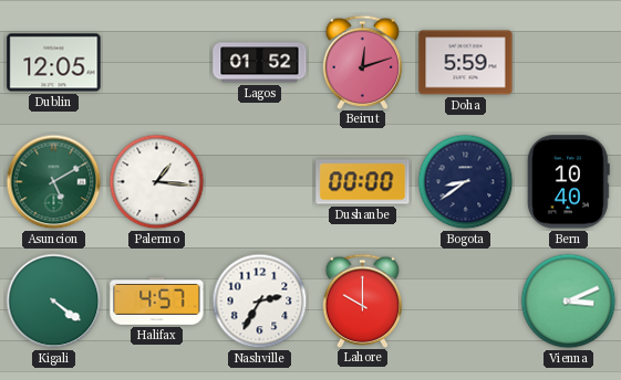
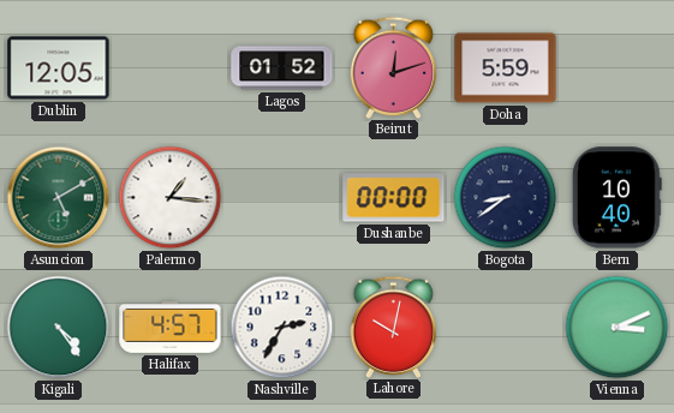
Kigali: 4:21 -> 4:24
Lahore: 10:00 -> 10:02
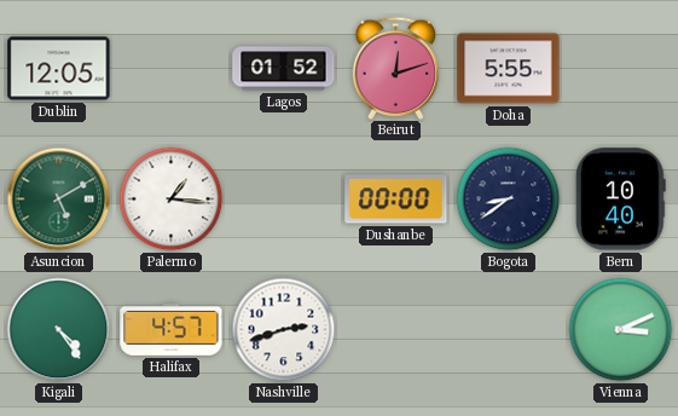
Doha: 5:59 -> 5:55
Nashville: 2:35 -> 2:42
Lahore: 10:02 -> none
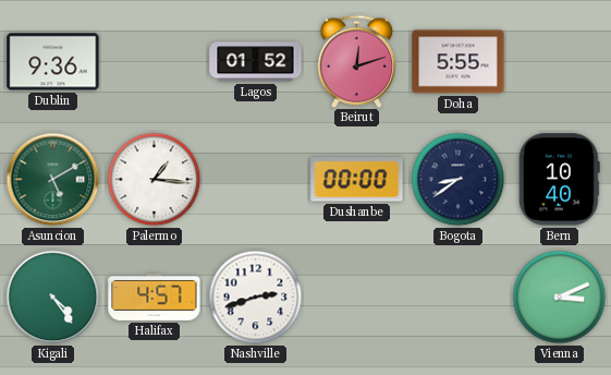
Dublin: 12:05 -> 9:36
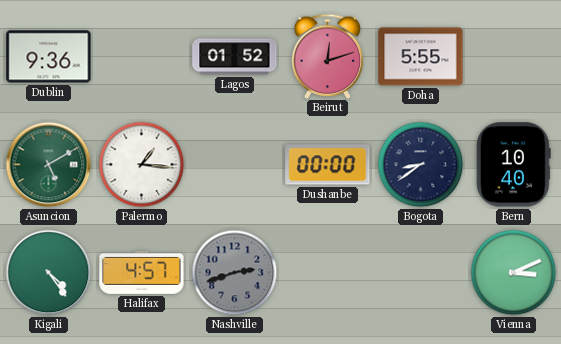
Nashville dial: white -> grey
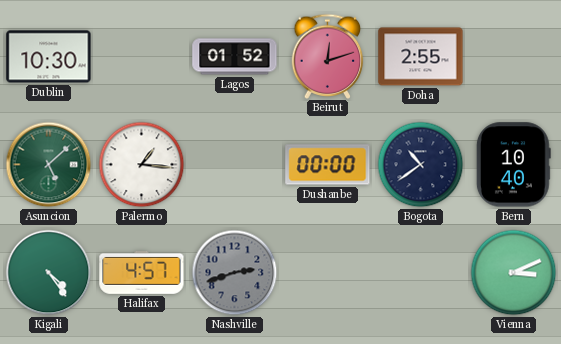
Dublin: 9:36 -> 10:30
Doha: 5:55 -> 2:55
Asuncion: 5:10 -> 5:08
Bogota: 8:39 -> 10:39
